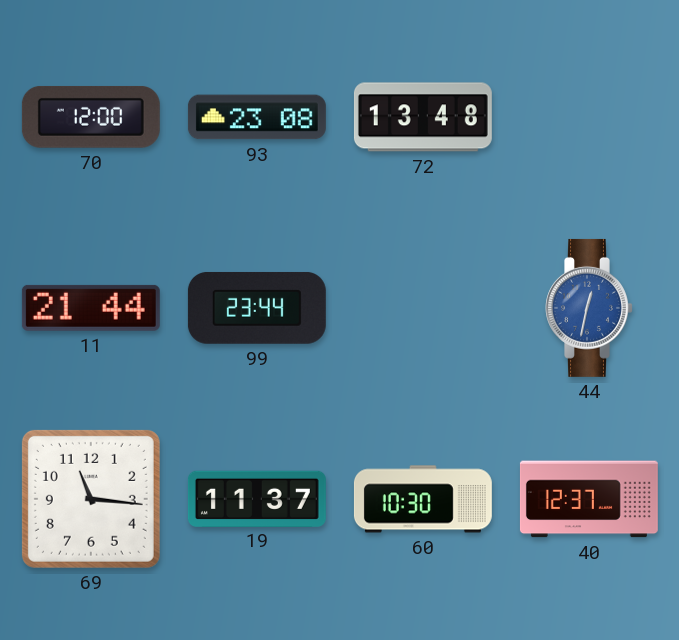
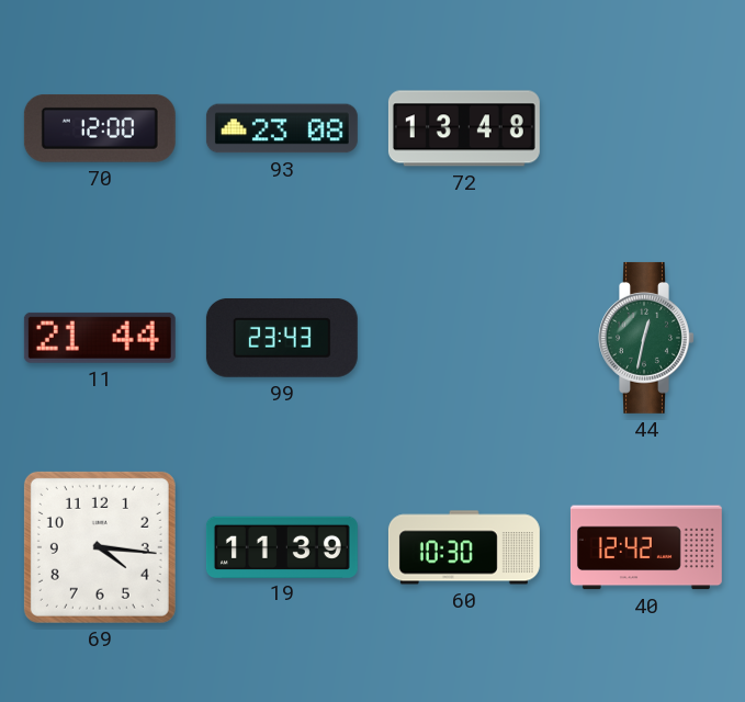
99: 23:44 -> 23:43
44 dial: blue -> green
69: 11:16 -> 4:16
19: 11:37 -> 11:39
40: 12:37 -> 12:42
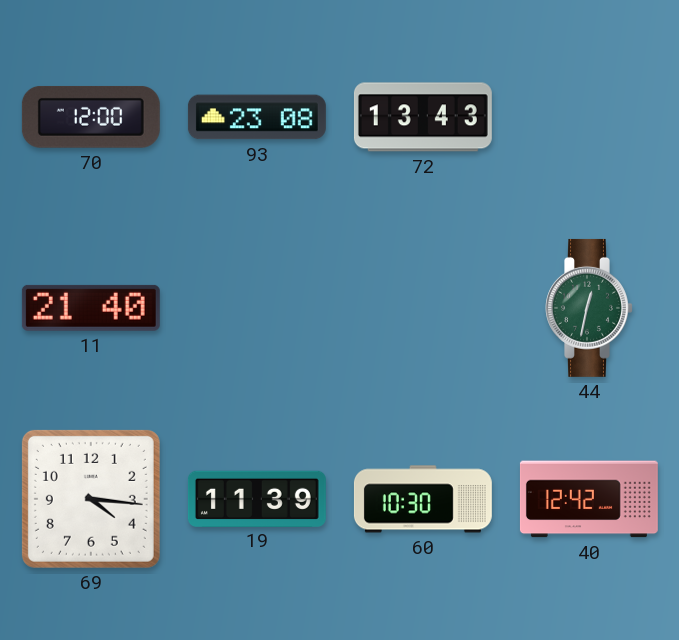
72: 13:48 -> 13:43
11: 21:44 -> 21:40
99: 23:43 -> none
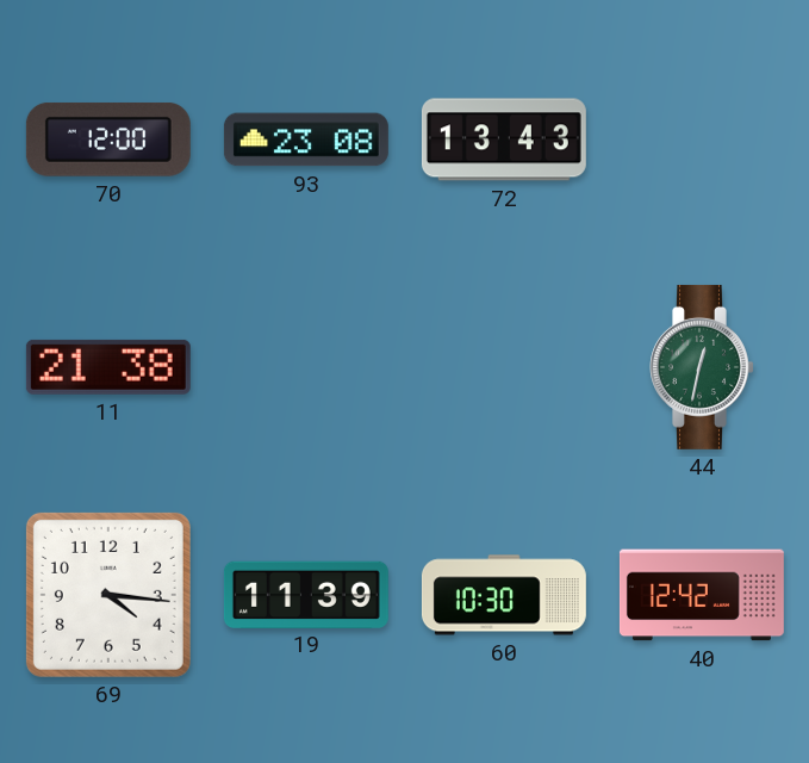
11: 21:40 -> 21:38
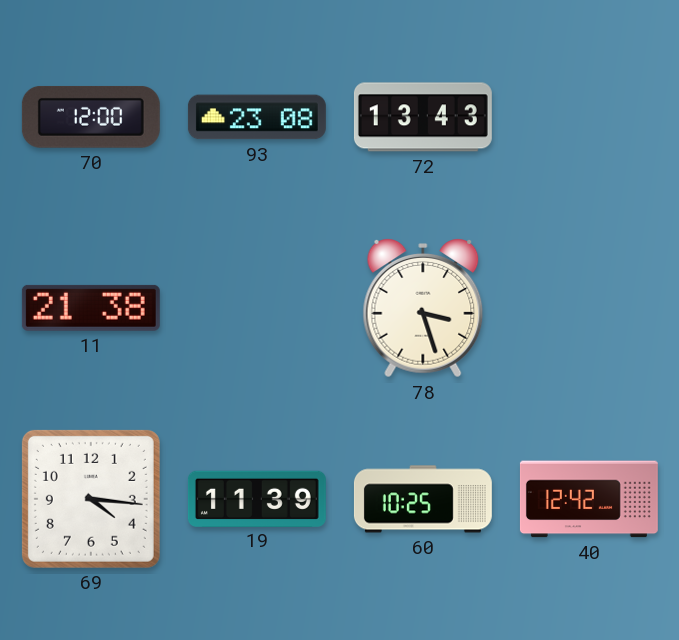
78: none -> 3:27
44: 12:32 -> none
60: 10:30 -> 10:25
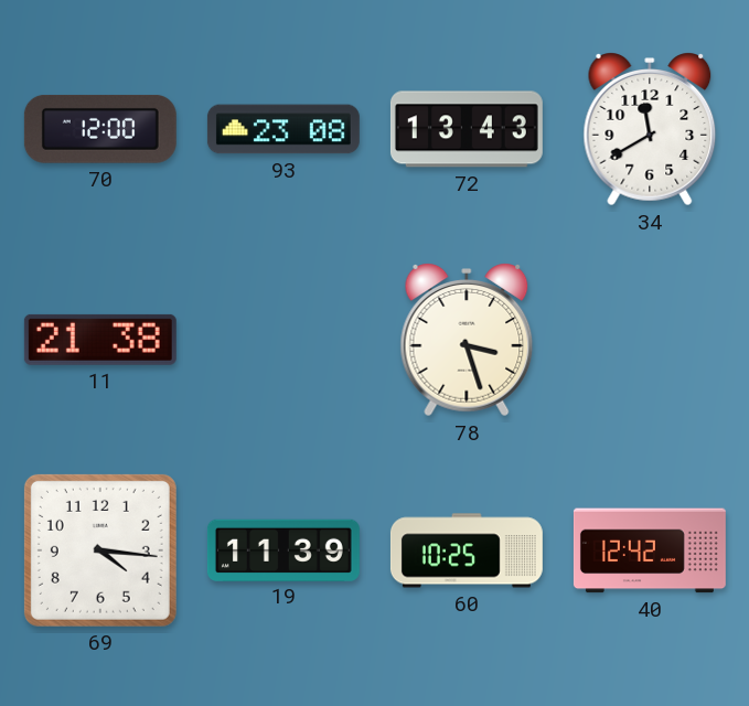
34: none -> 11:40
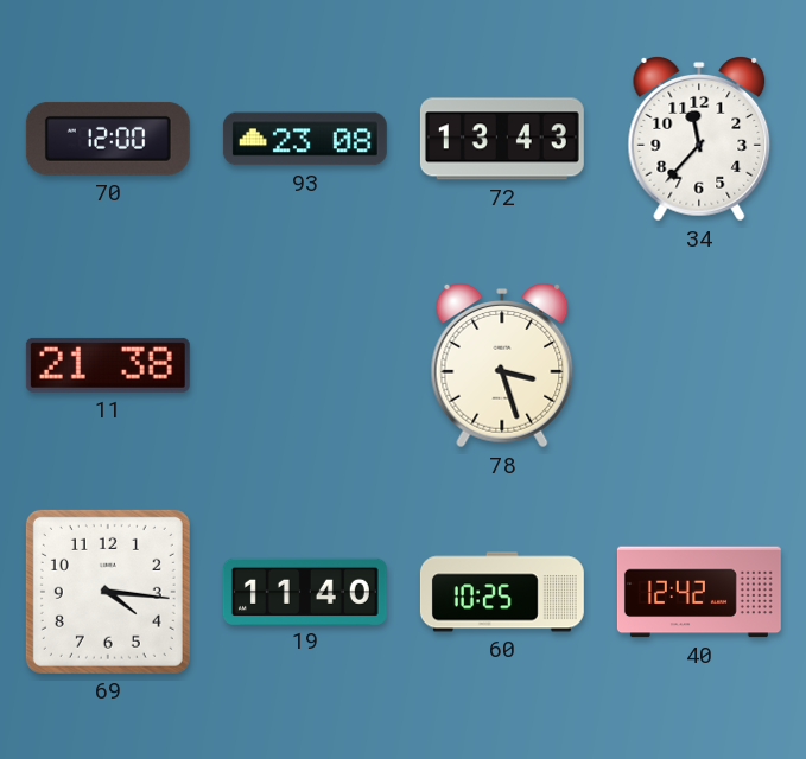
34: 11:40 -> 11:37
19: 11:39 -> 11:40
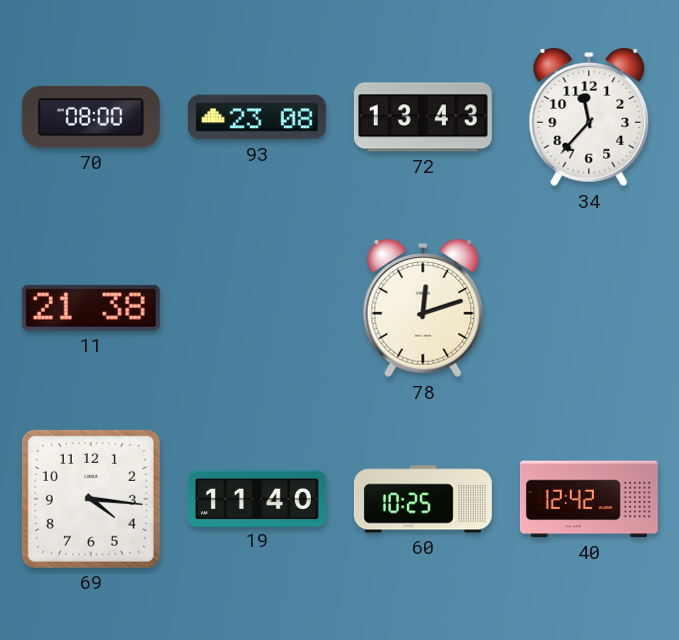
70: 12:00 -> 08:00
78: 3:27 -> 12:12
